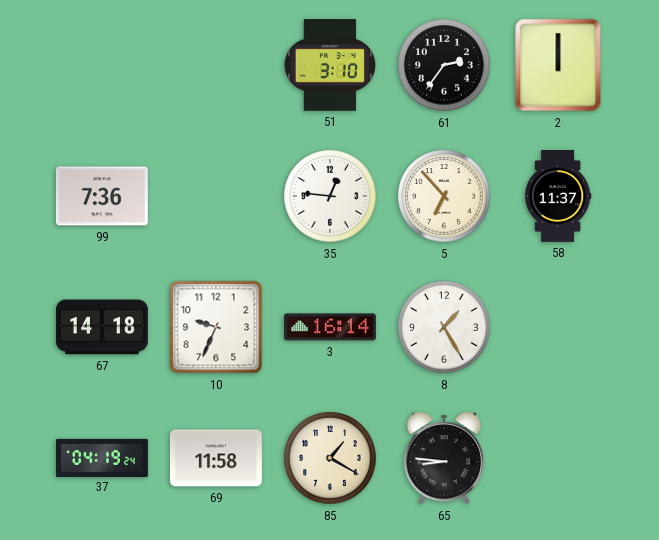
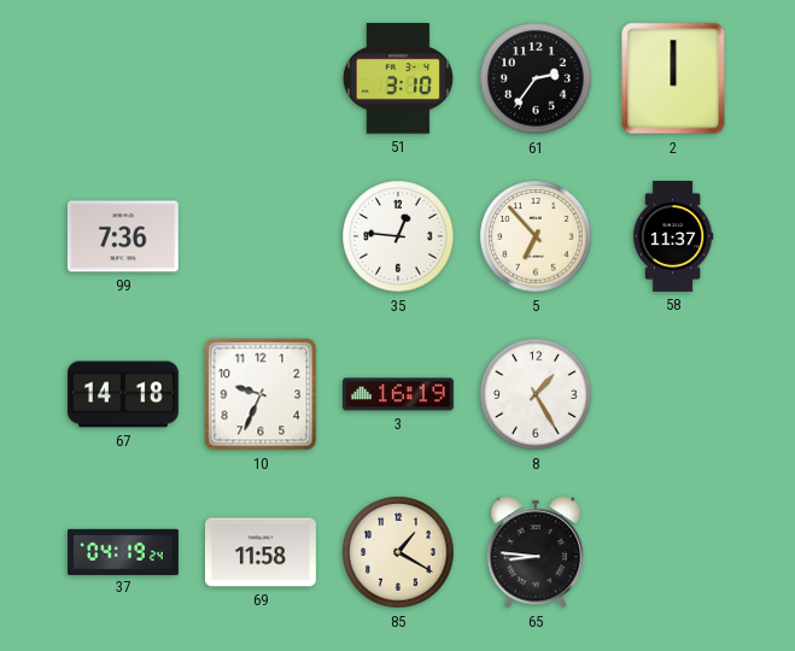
3: 16:14 -> 16:19
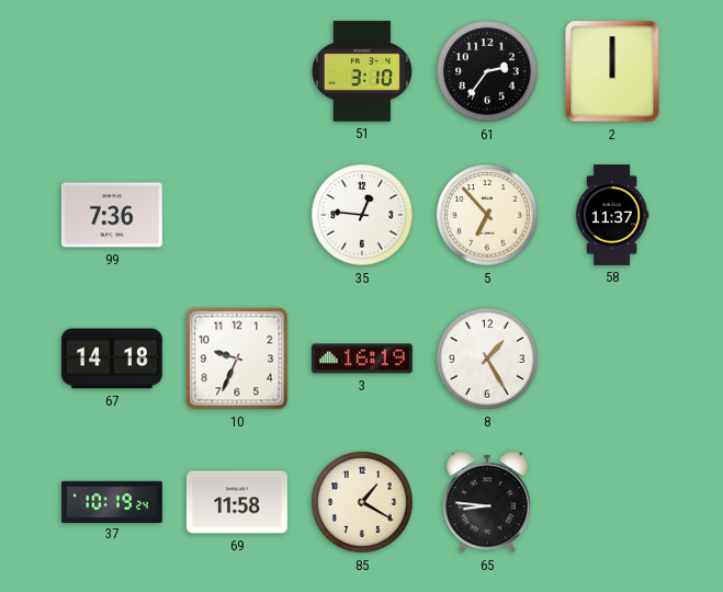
37: 04:19 -> 10:19
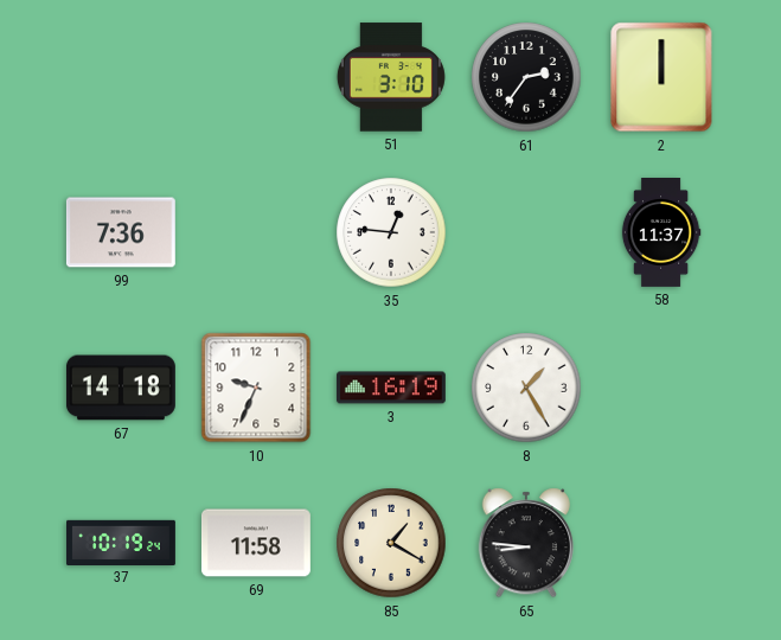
5: 6:53 -> none
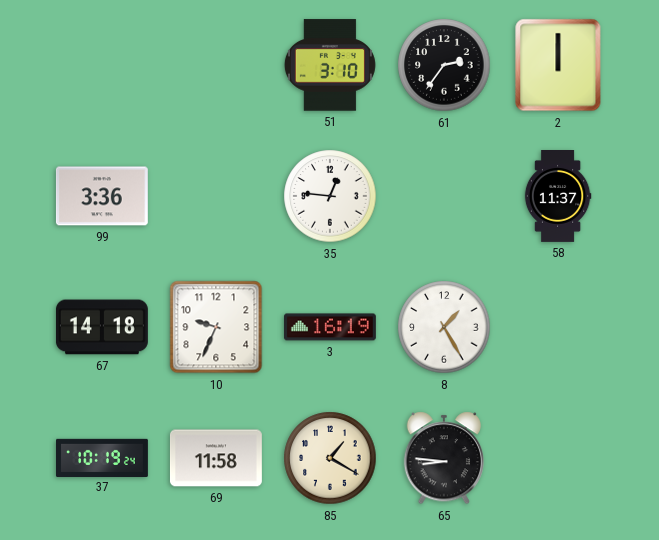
99: 7:36 -> 3:36
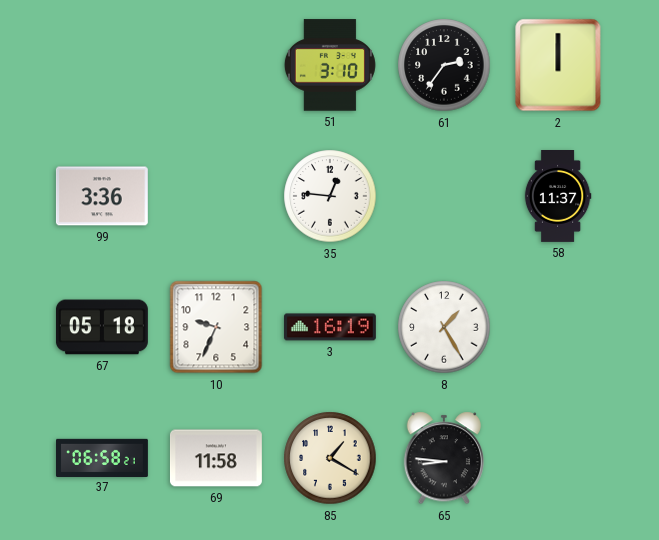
67: 14:18 -> 05:18
37: 10:19 -> 06:58
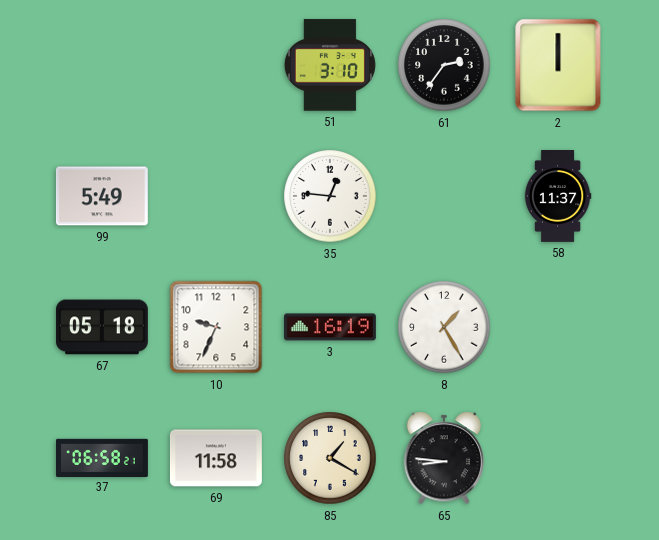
99: 3:36 -> 5:49
